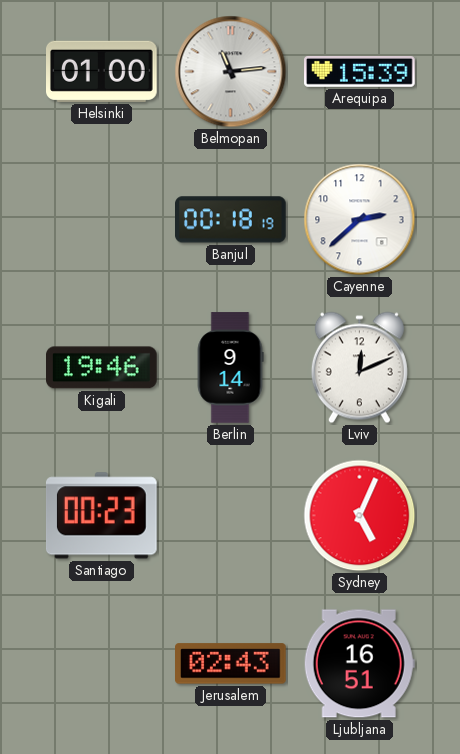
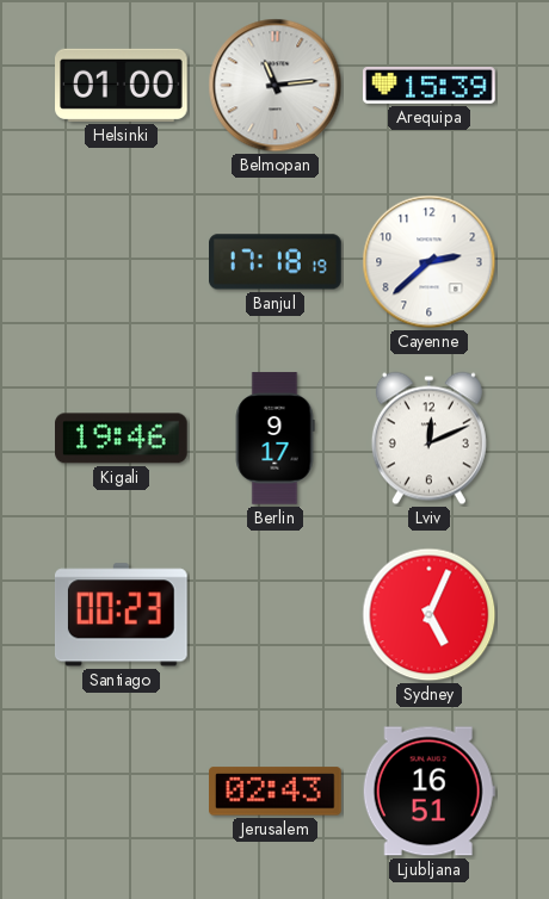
Banjul: 00:18 -> 17:18
Berlin: 9:14 -> 9:17
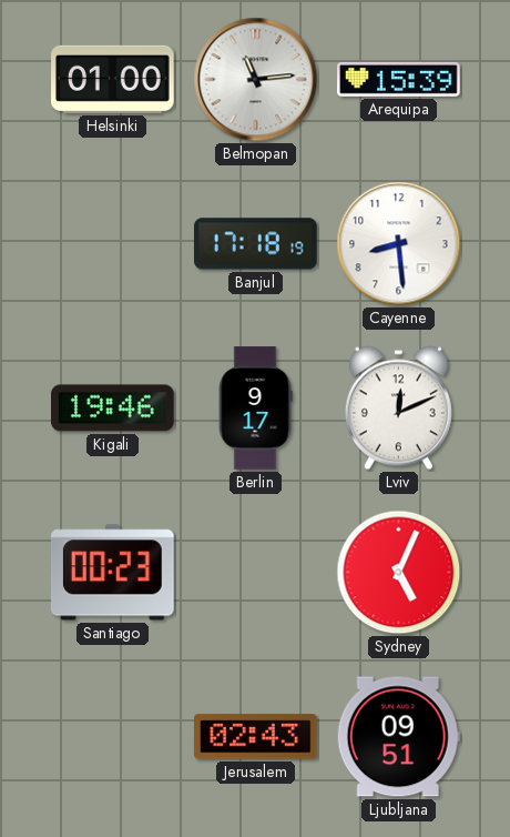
Cayenne: 2:38 -> 8:29
Ljubljana: 16:51 -> 09:51
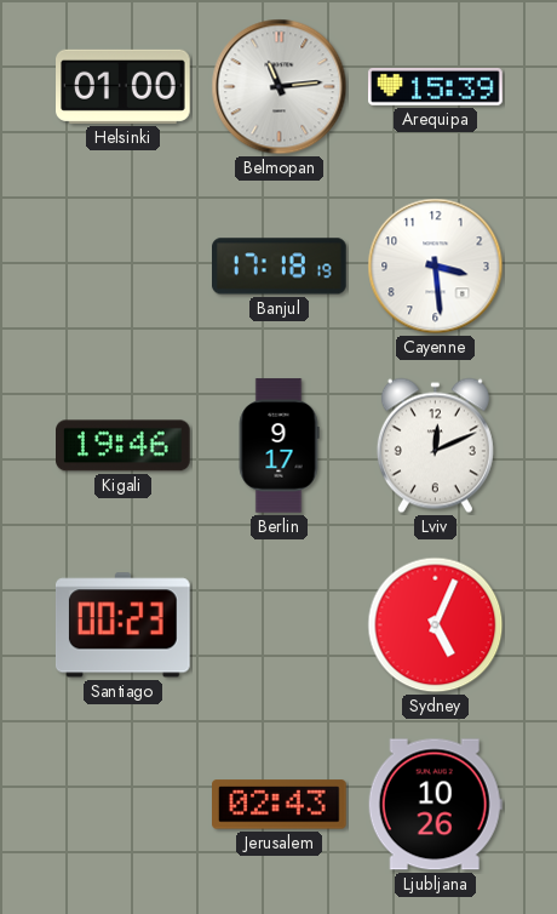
Cayenne: 8:29 -> 3:29
Ljubljana: 09:51 -> 10:26
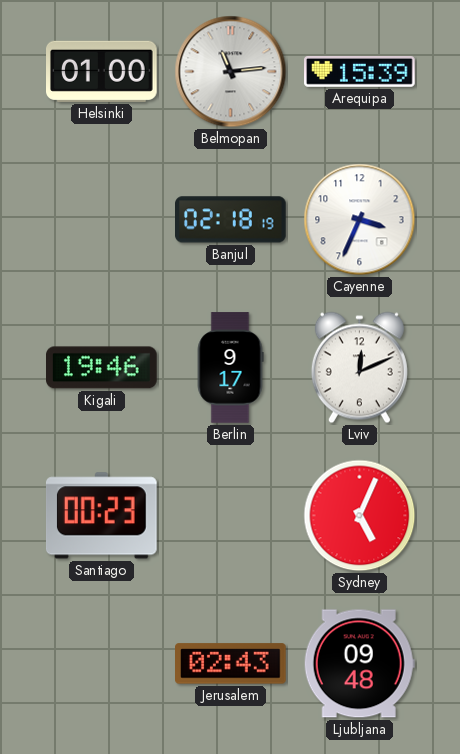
Banjul: 17:18 -> 02:18
Cayenne: 3:29 -> 3:34
Ljubljana: 10:26 -> 09:48
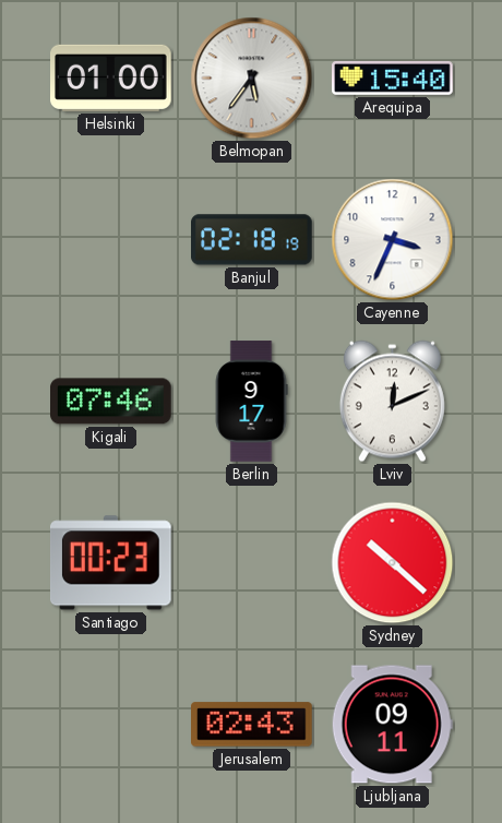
Belmopan: 11:14 -> 5:36
Arequipa: 15:39 -> 15:40
Kigali: 19:46 -> 07:46
Sydney: 5:04 -> 10:22
Ljubljana: 09:48 -> 09:11
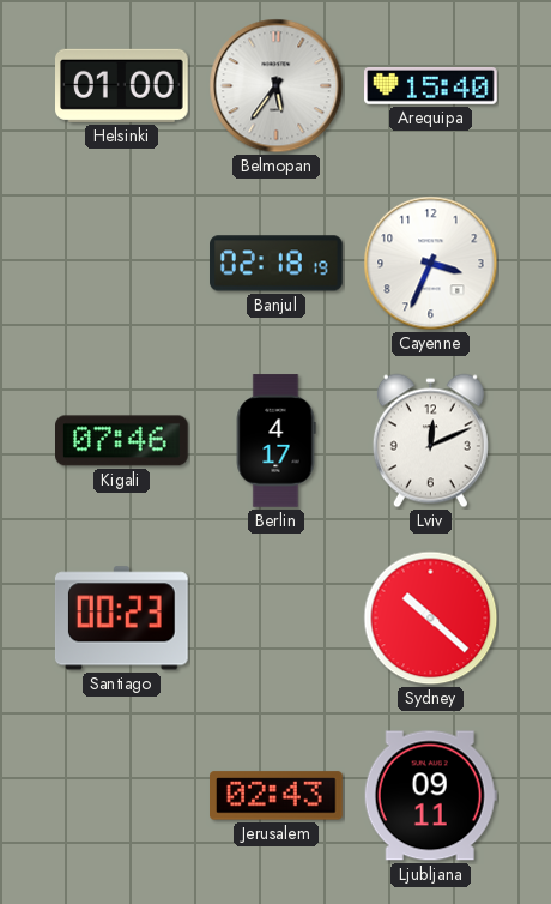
Berlin: 9:17 -> 4:17
